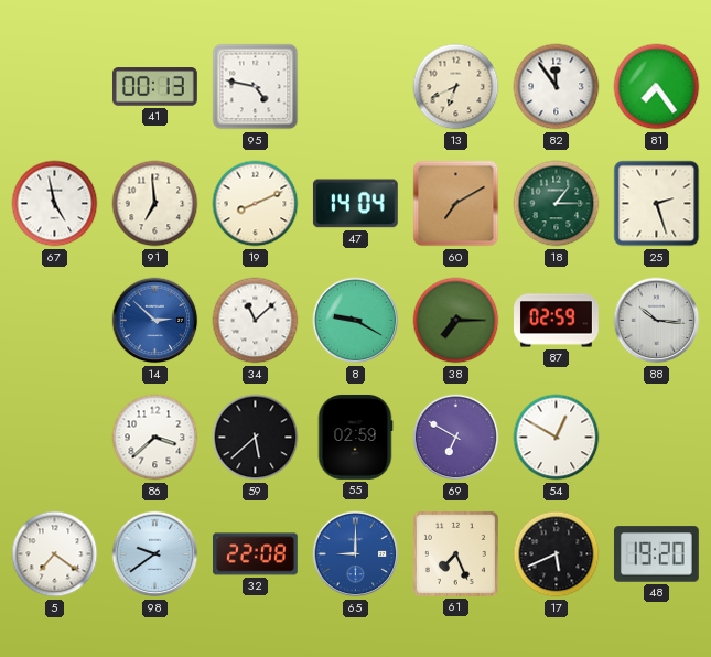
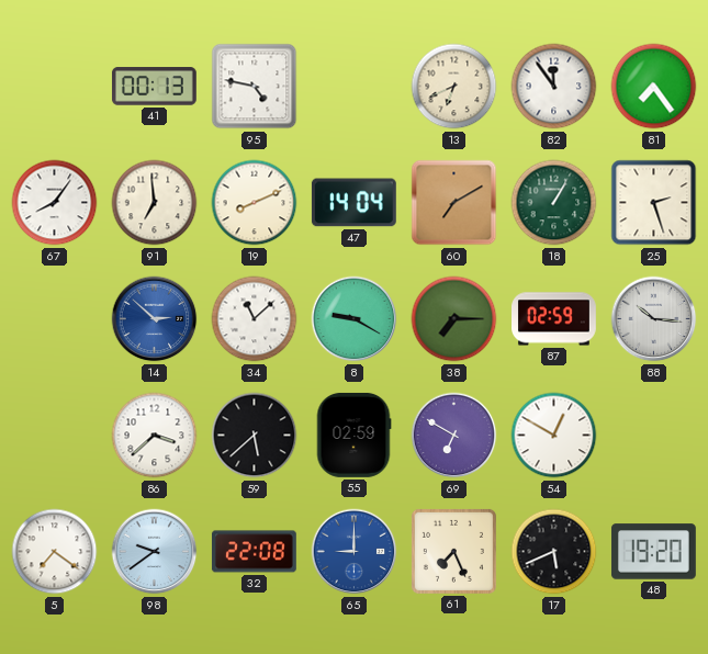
67: 4:58 -> 8:06
18: 1:15 -> 1:05
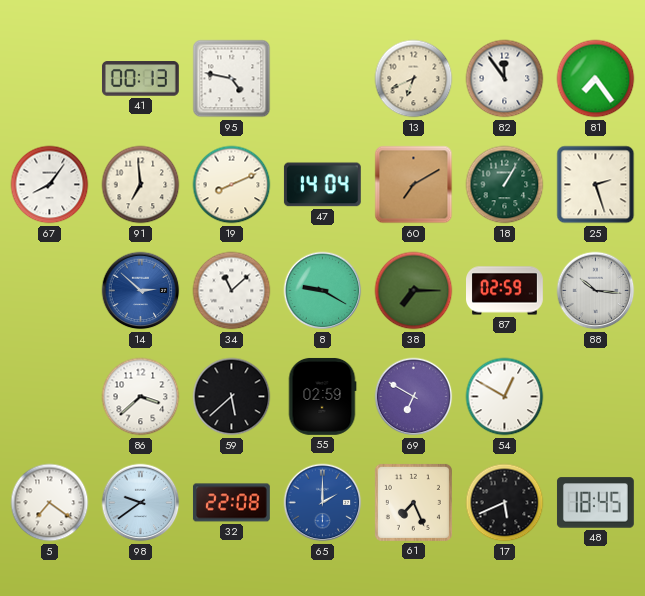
65: 9:00 -> 2:00
48: 19:20 -> 18:45
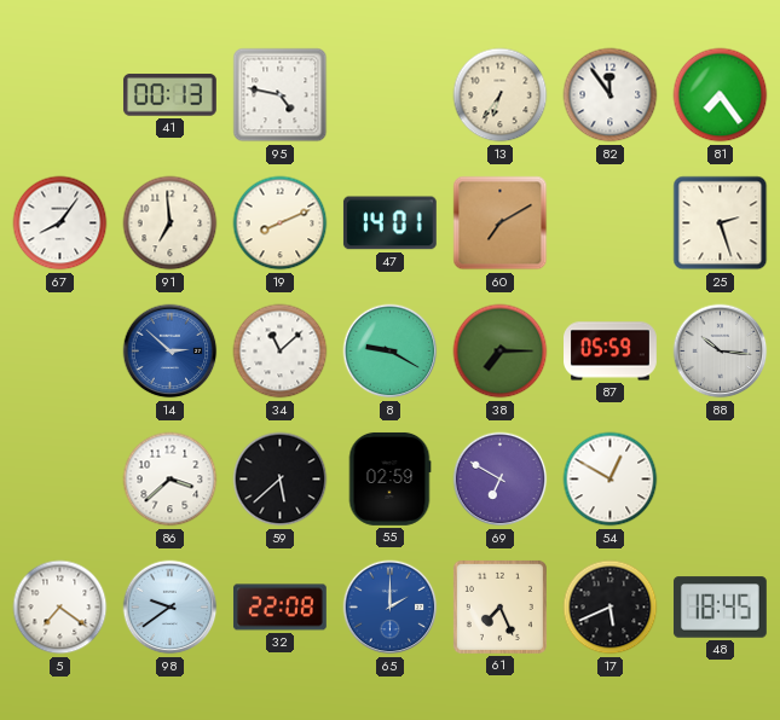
13: 6:41 -> 6:36
47: 14:04 -> 14:01
18: 1:05 -> none
87: 02:59 -> 05:59
